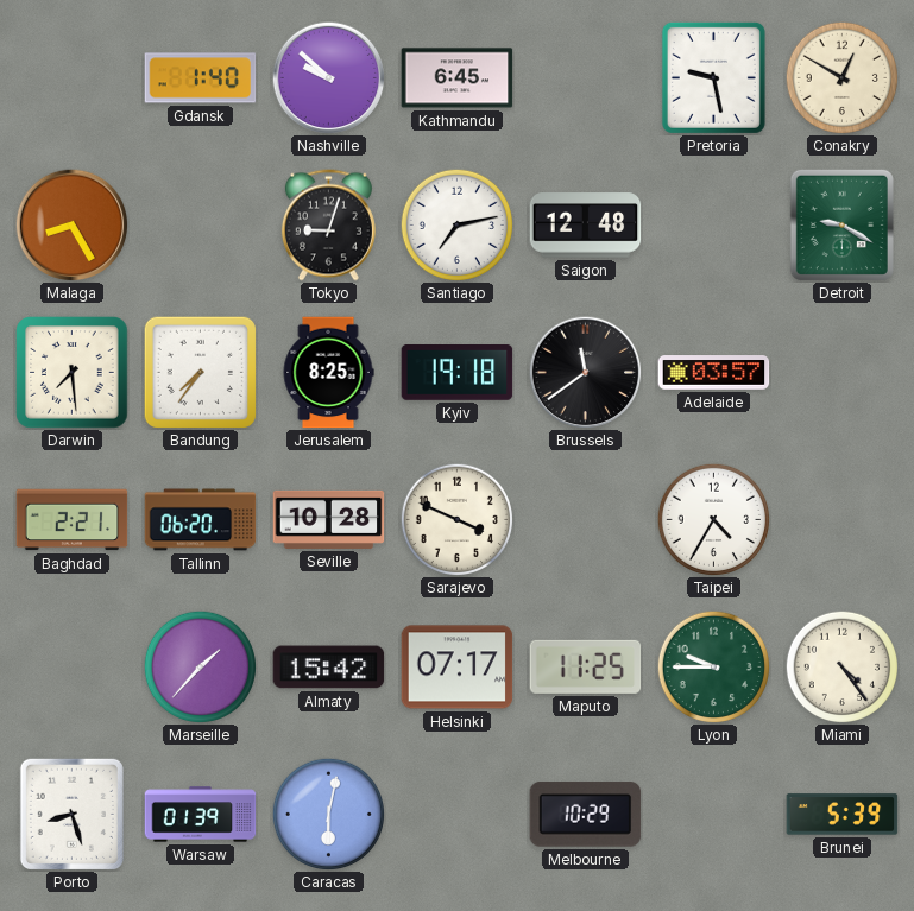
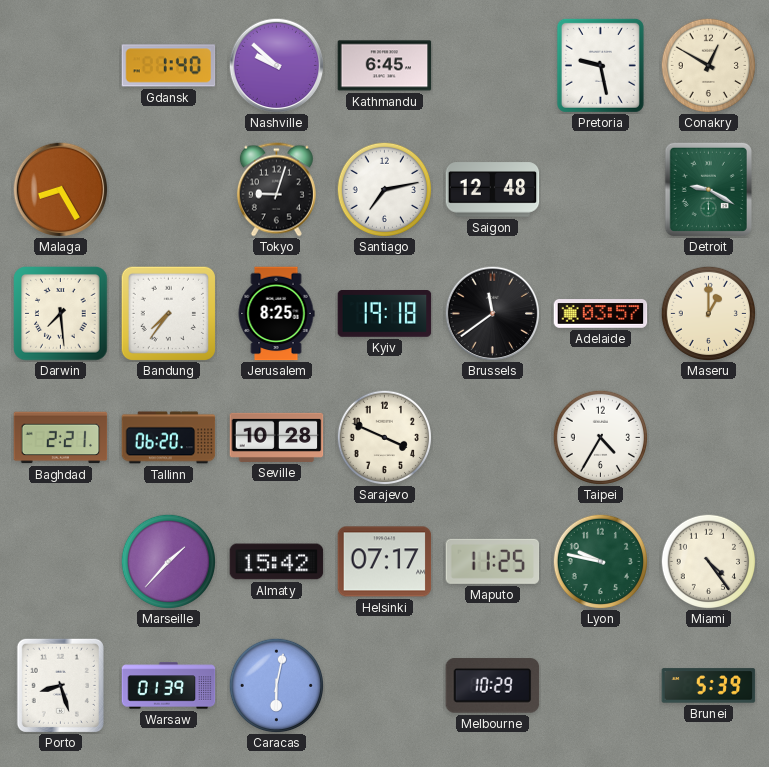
Maseru: none -> 1:00
Lyon: 9:45 -> 9:47
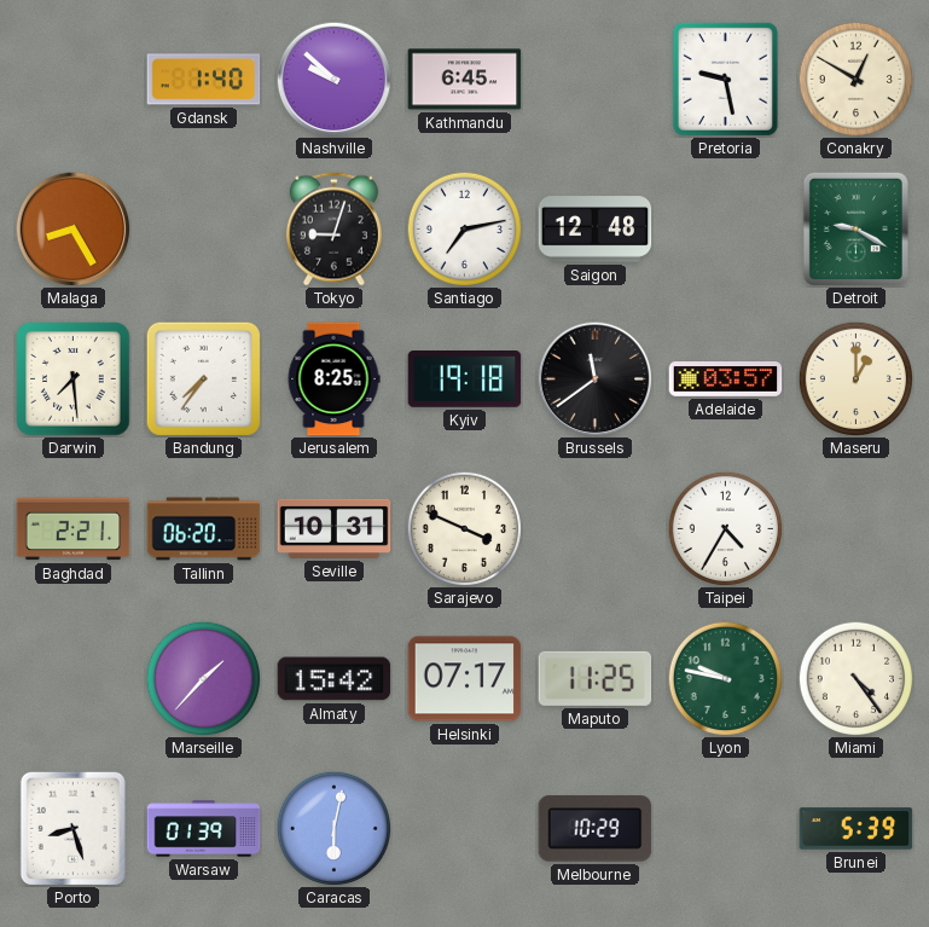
Seville: 10:28 -> 10:31
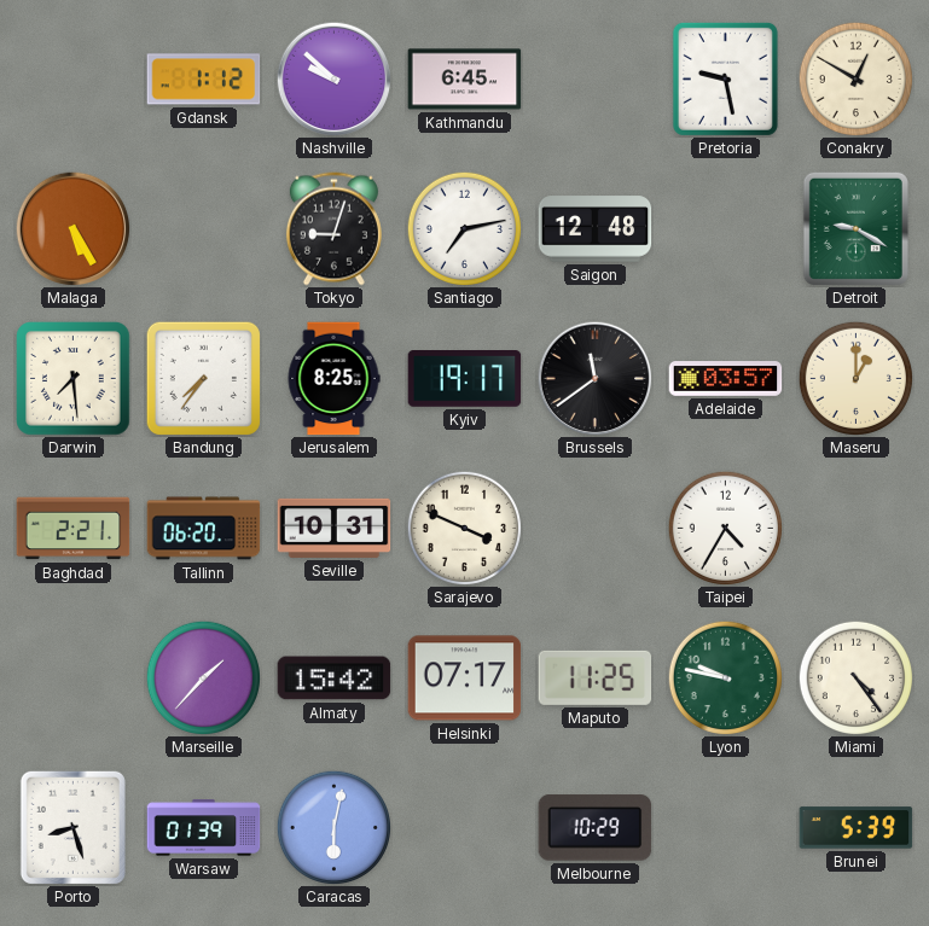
Gdansk: 1:40 -> 1:12
Malaga: 8:25 -> 5:25
Kyiv: 19:18 -> 19:17
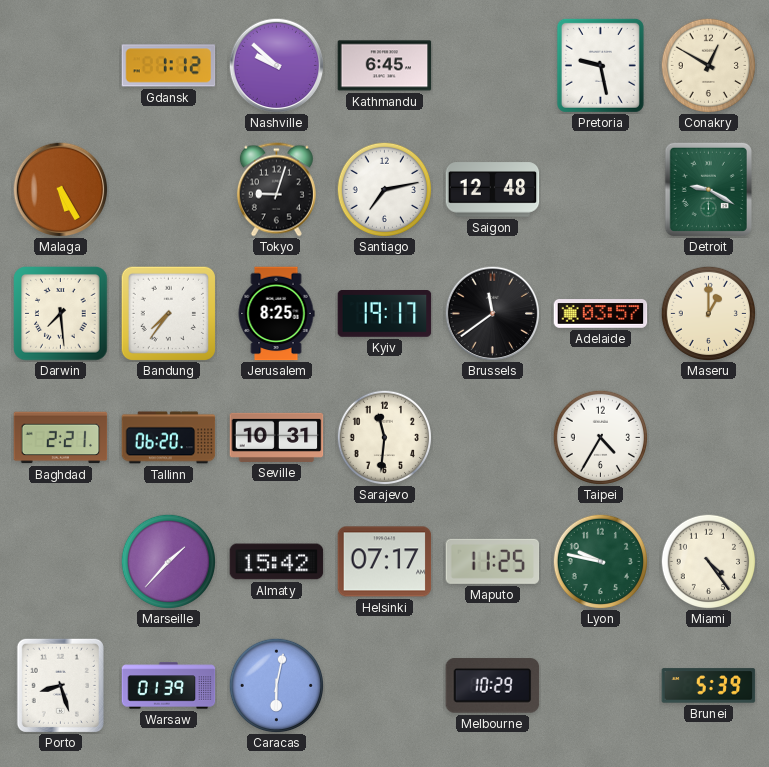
Sarajevo: 3:49 -> 11:31
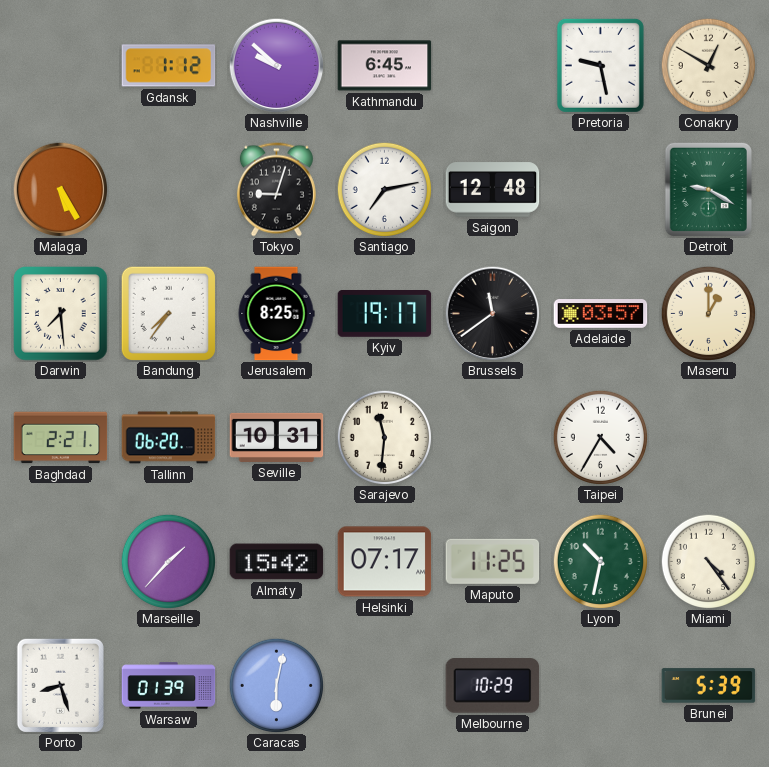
Lyon: 9:47 -> 10:32
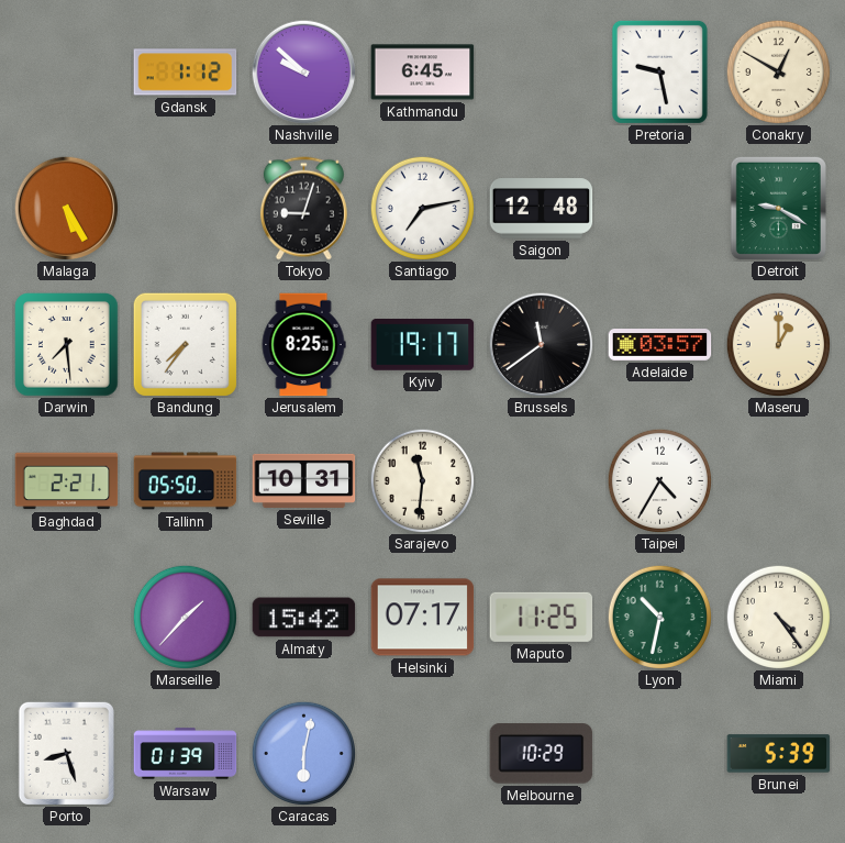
Tallinn: 06:20 -> 05:50
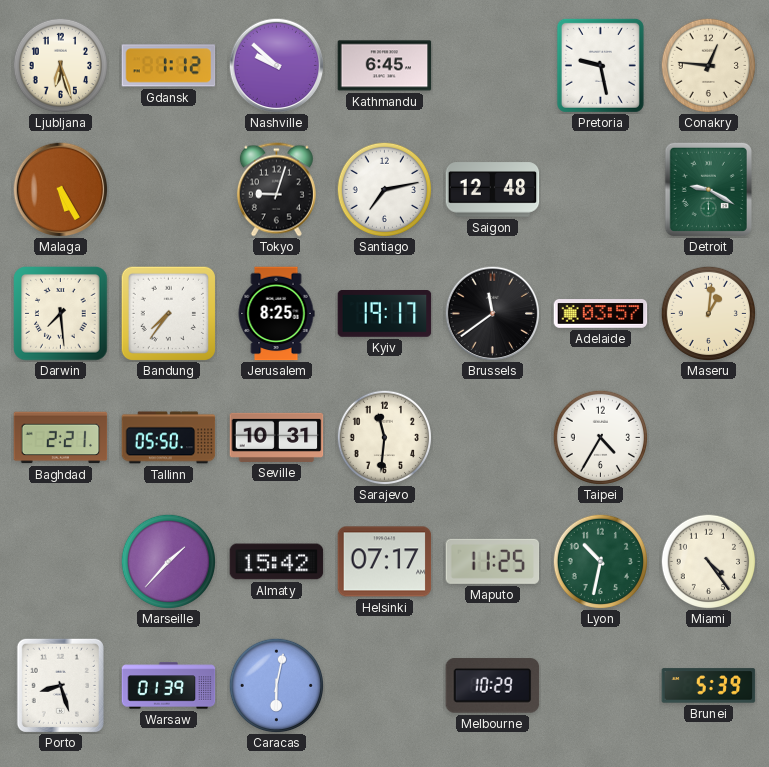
Ljubljana: none -> 6:27
Conakry: 12:50 -> 12:46
Maseru: 1:00 -> 1:01
